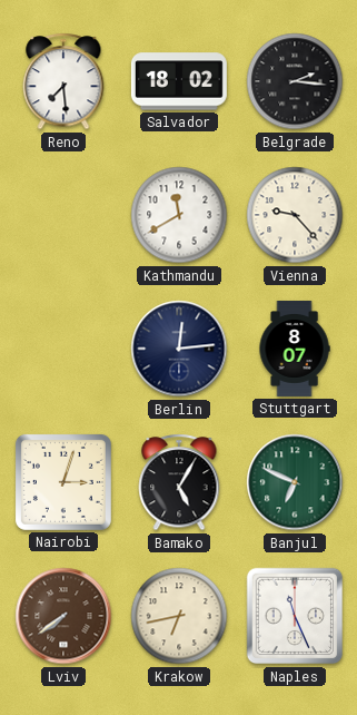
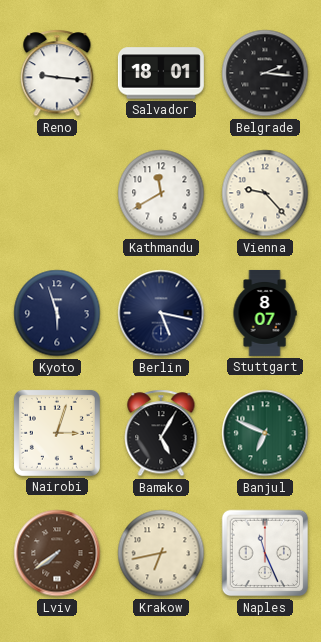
Reno: 7:29 -> 9:16
Salvador: 18:02 -> 18:01
Kyoto: none -> 5:57
Berlin: 12:14 -> 5:17
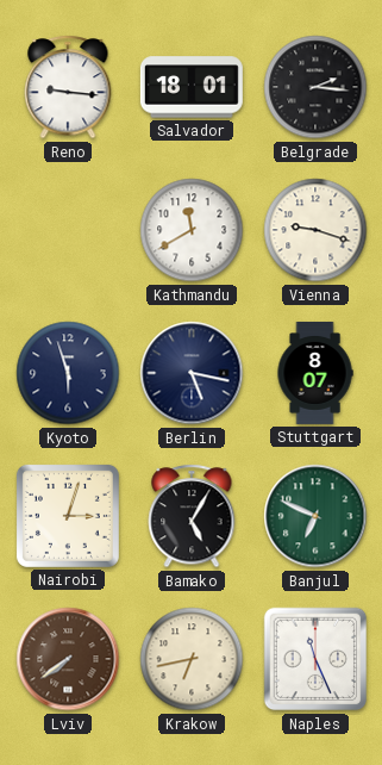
Vienna: 9:23 -> 9:18
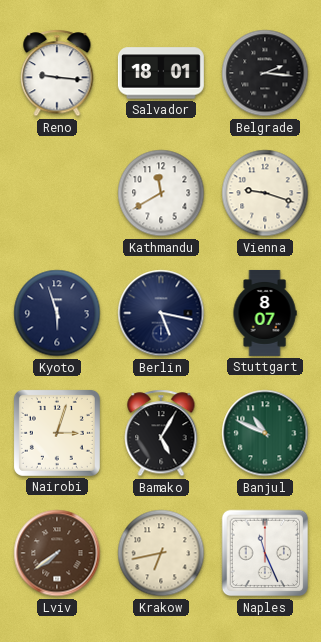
Banjul: 6:49 -> 10:49
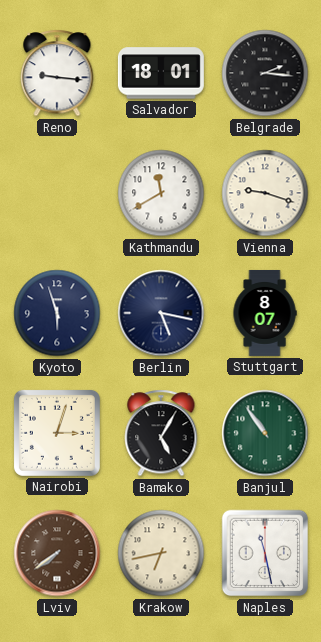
Banjul: 10:49 -> 10:54
Naples: 11:26 -> 11:28
